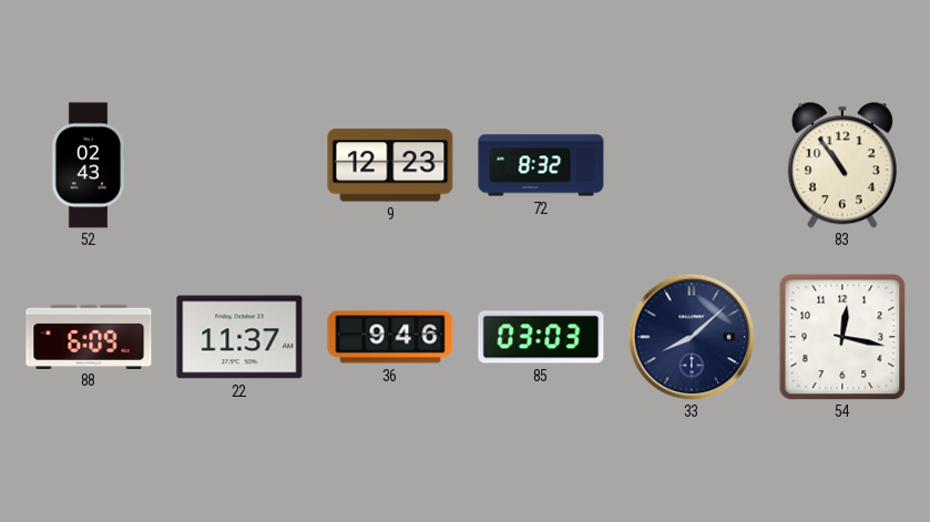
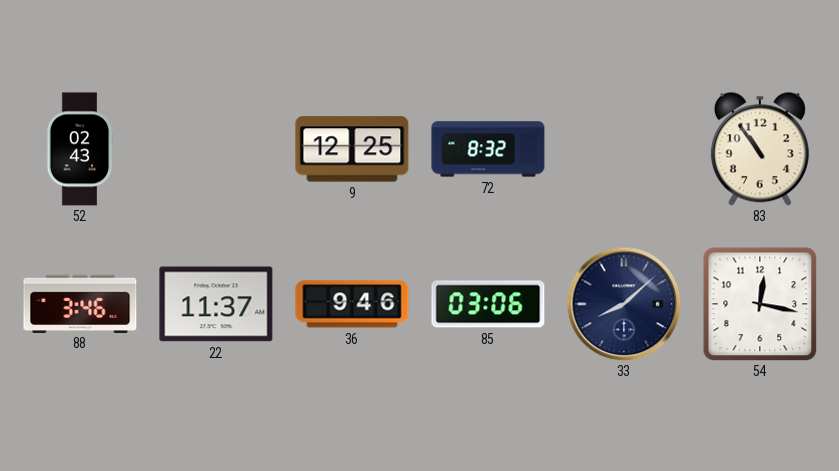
9: 12:23 -> 12:25
88: 6:09 -> 3:46
85: 03:03 -> 03:06
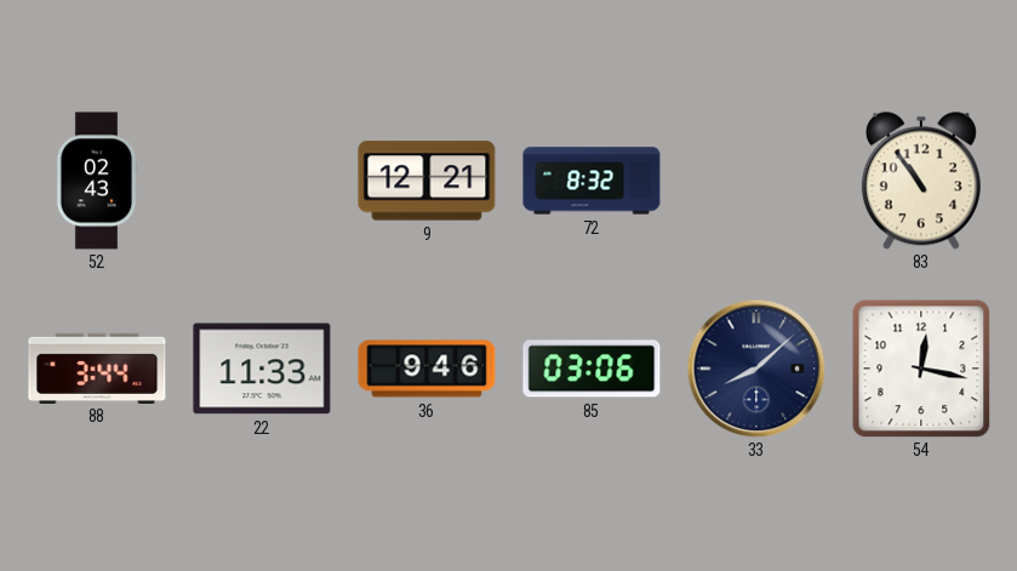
9: 12:25 -> 12:21
88: 3:46 -> 3:44
22: 11:37 -> 11:33
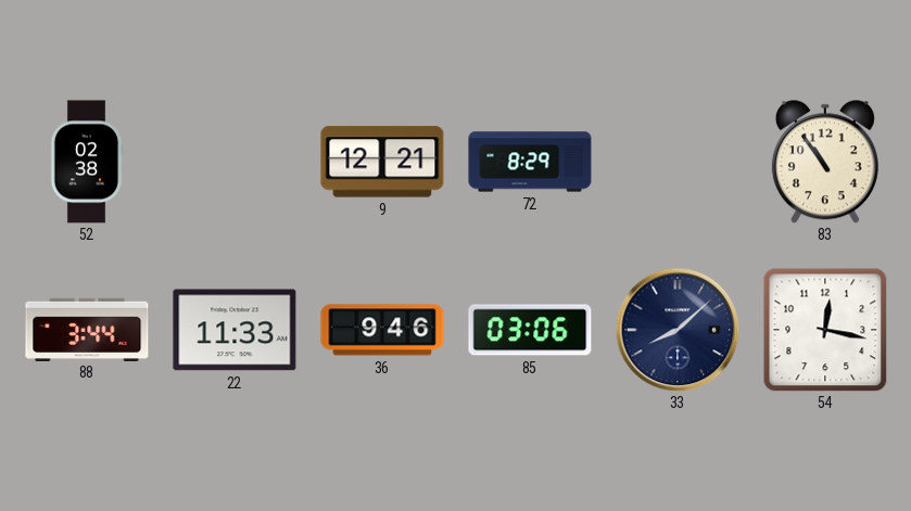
52: 02:43 -> 02:38
72: 8:32 -> 8:29
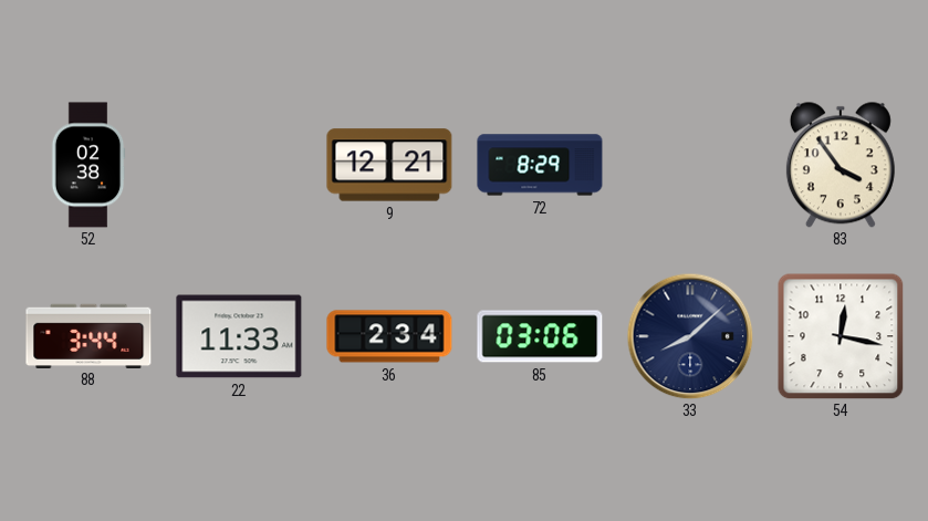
83: 10:54 -> 3:54
36: 9:46 -> 2:34
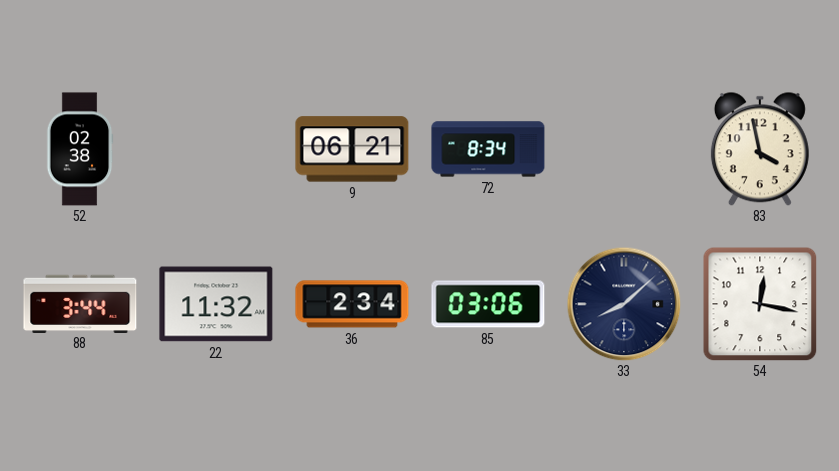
9: 12:21 -> 06:21
72: 8:29 -> 8:34
83: 3:54 -> 3:58
22: 11:33 -> 11:32
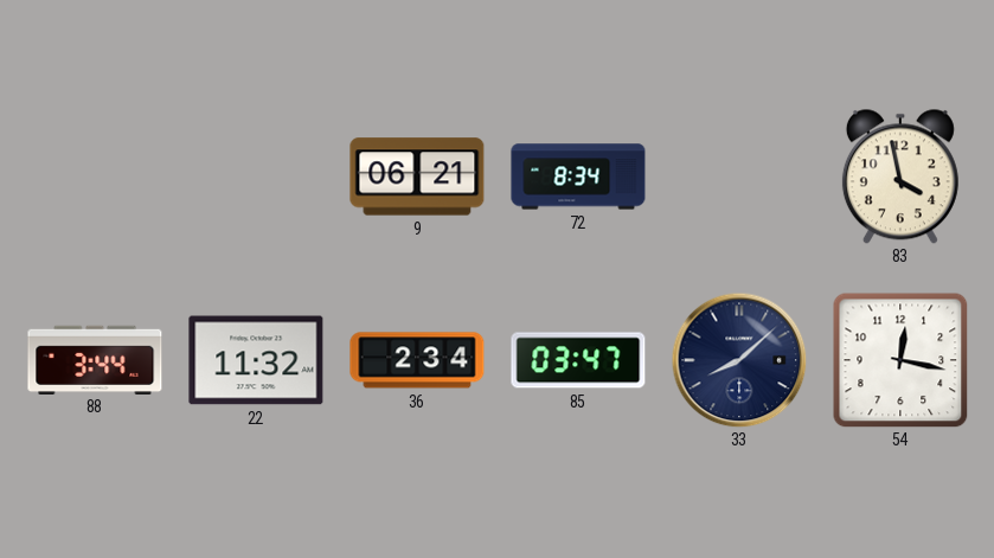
52: 02:38 -> none
85: 03:06 -> 03:47
